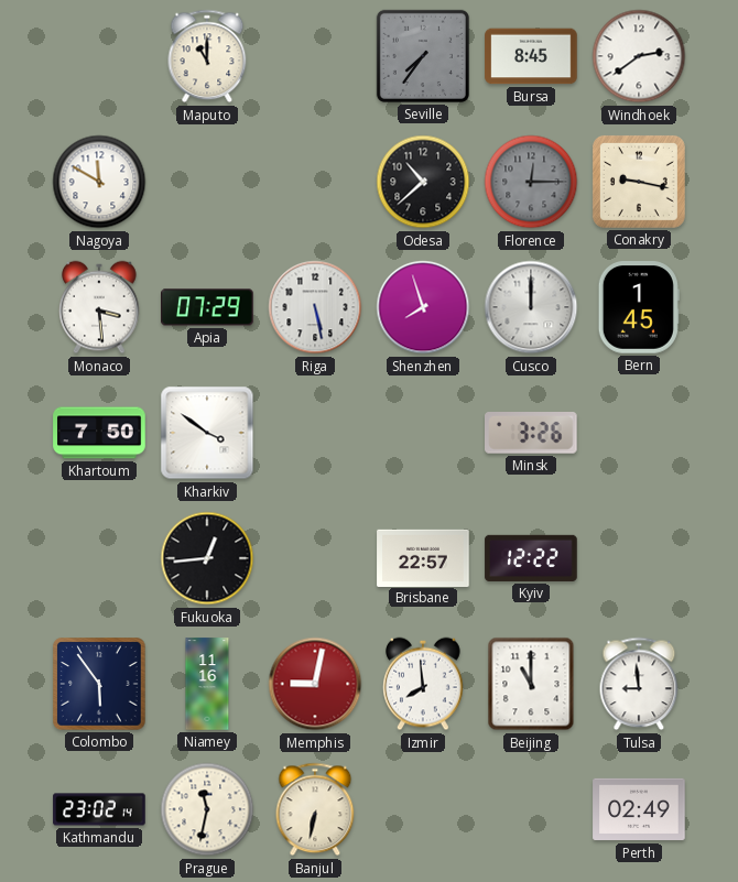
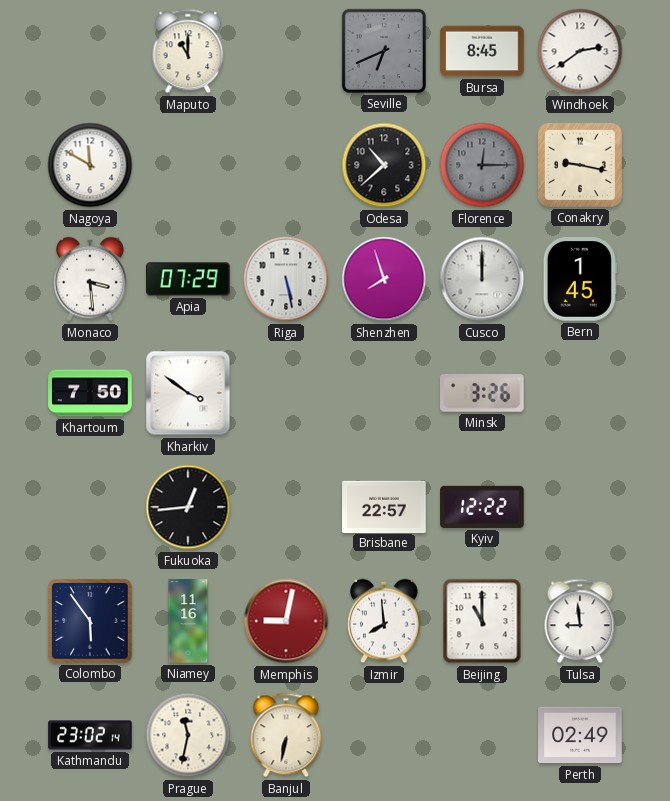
Seville: 7:36 -> 6:41
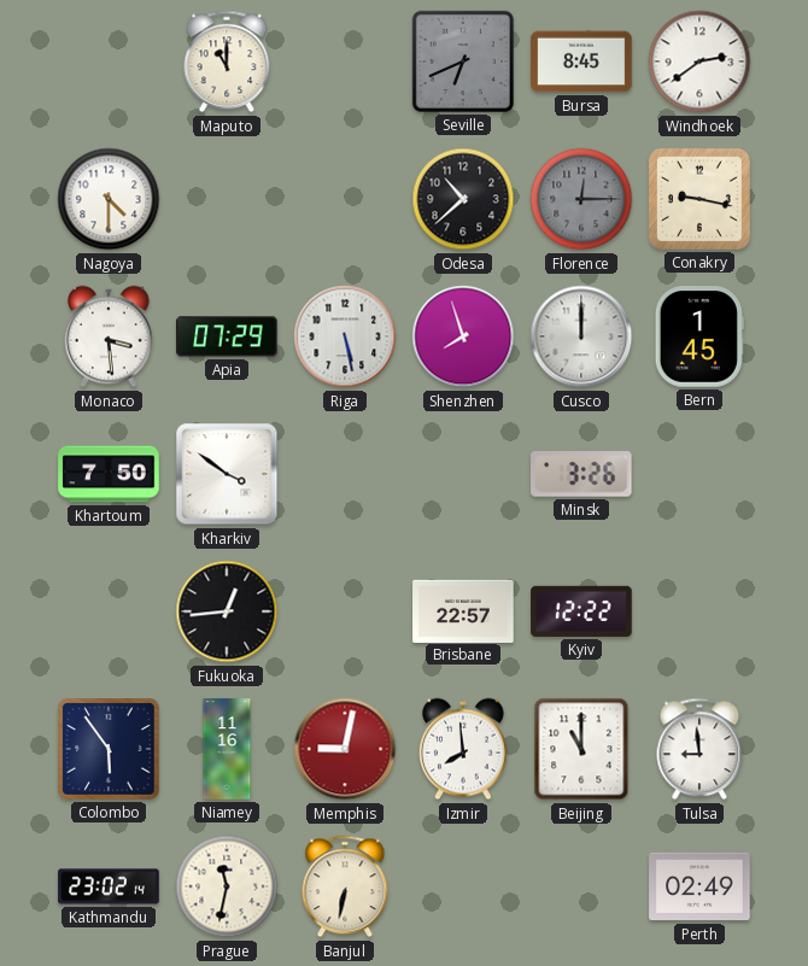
Nagoya: 11:50 -> 4:30
